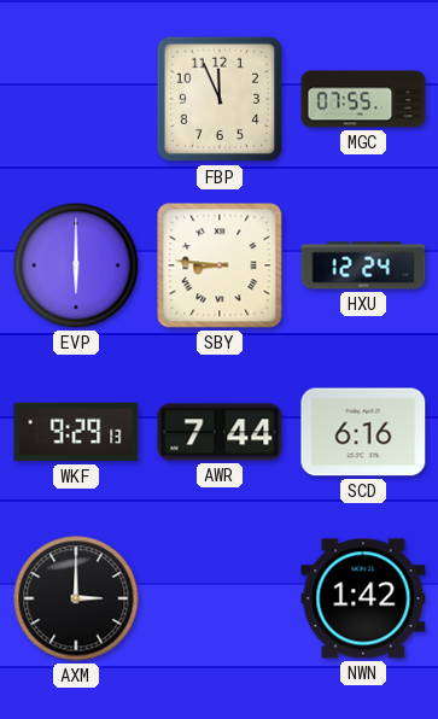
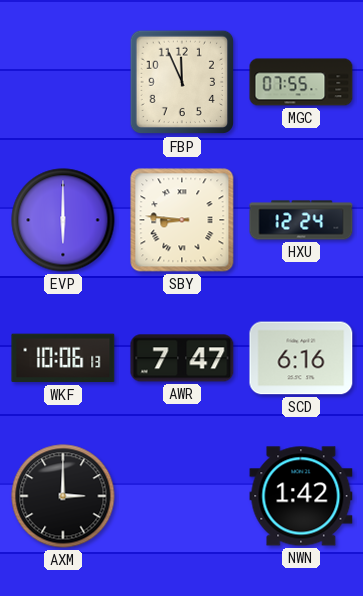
WKF: 9:29 -> 10:06
AWR: 7:44 -> 7:47
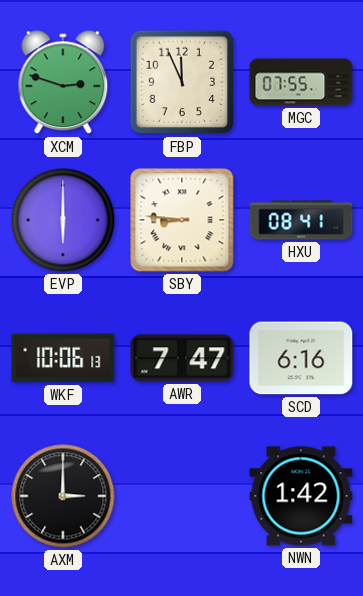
XCM: none -> 2:48
HXU: 12:24 -> 08:41
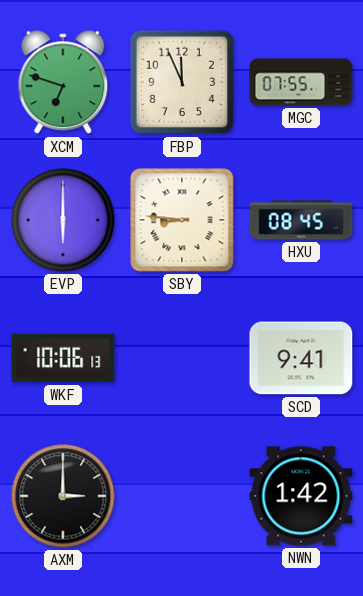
XCM: 2:48 -> 6:48
HXU: 08:41 -> 08:45
AWR: 7:47 -> none
SCD: 6:16 -> 9:41
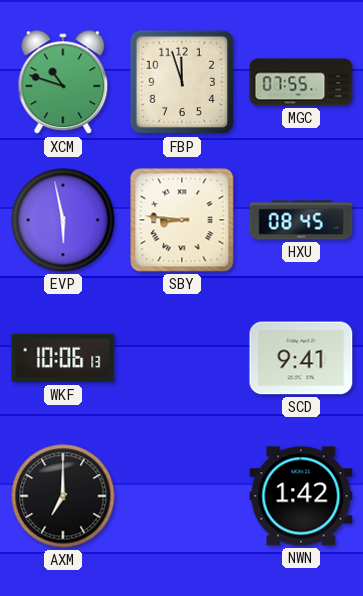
XCM: 6:48 -> 10:48
FBP: 11:56 -> 11:57
EVP: 6:00 -> 5:58
AXM: 3:00 -> 7:00
